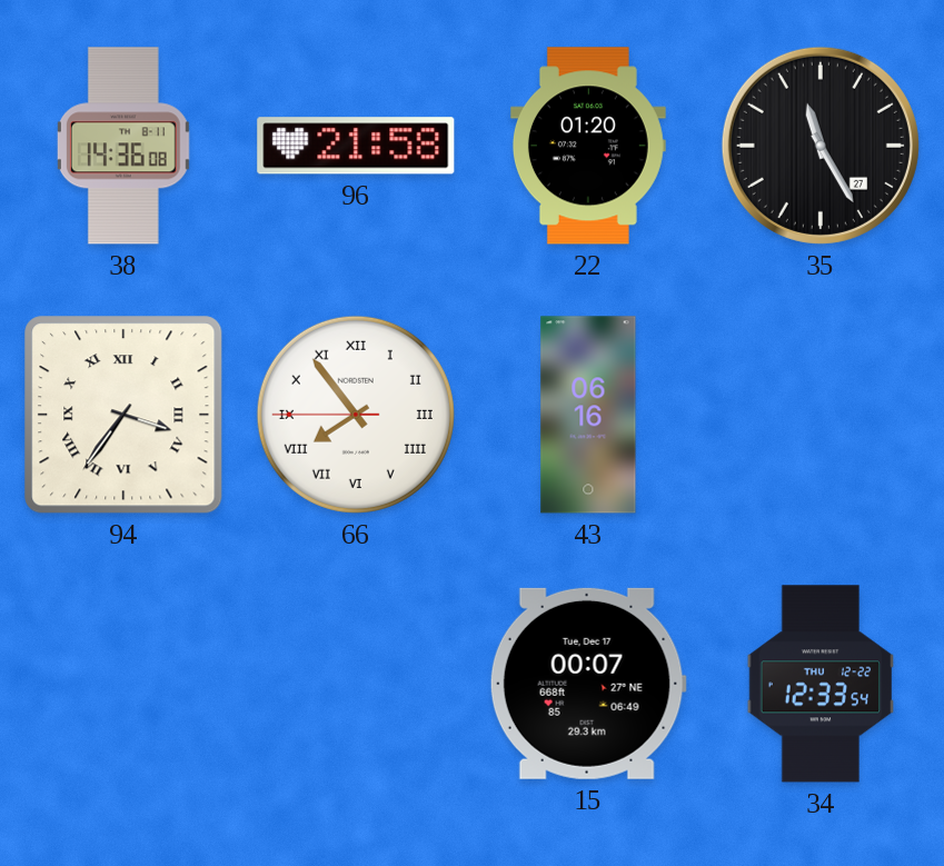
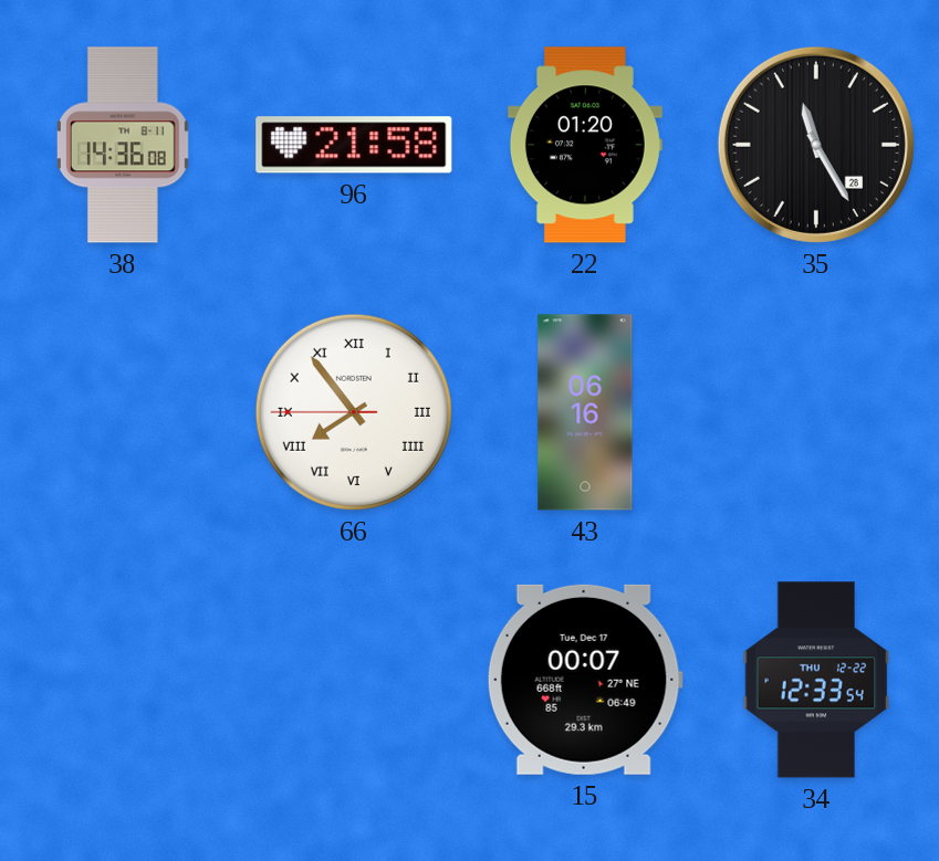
35 date: 27 -> 28
94: 3:36 -> none
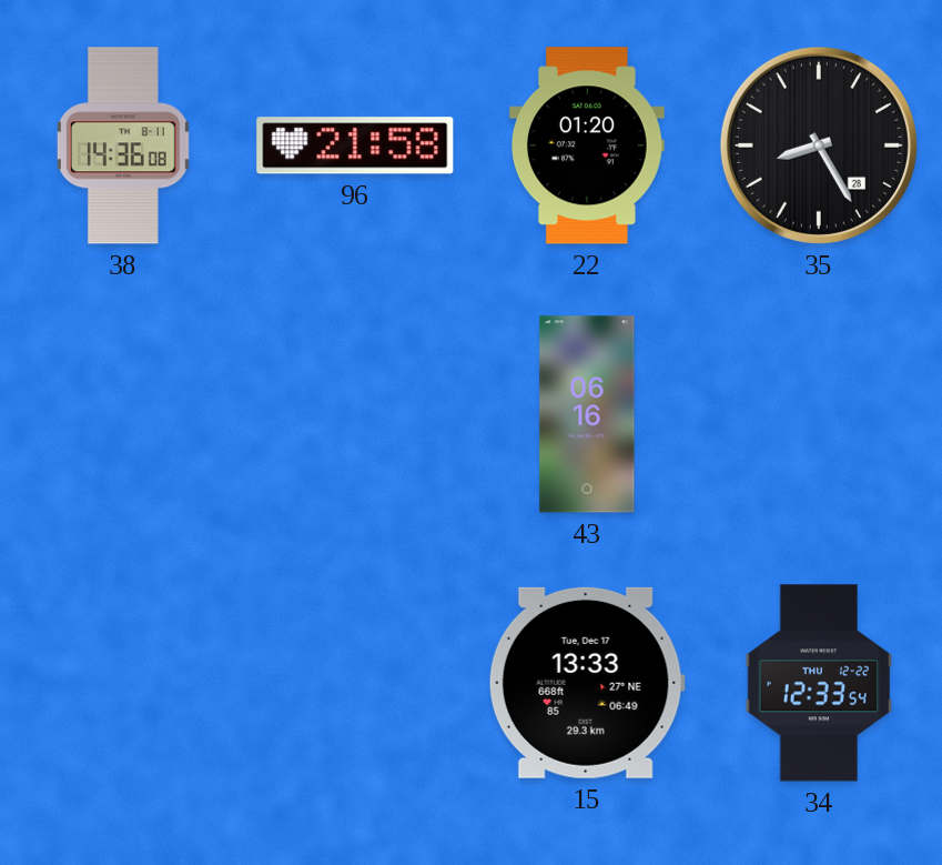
35: 11:25 -> 8:25
66: 7:53 -> none
15: 00:07 -> 13:33
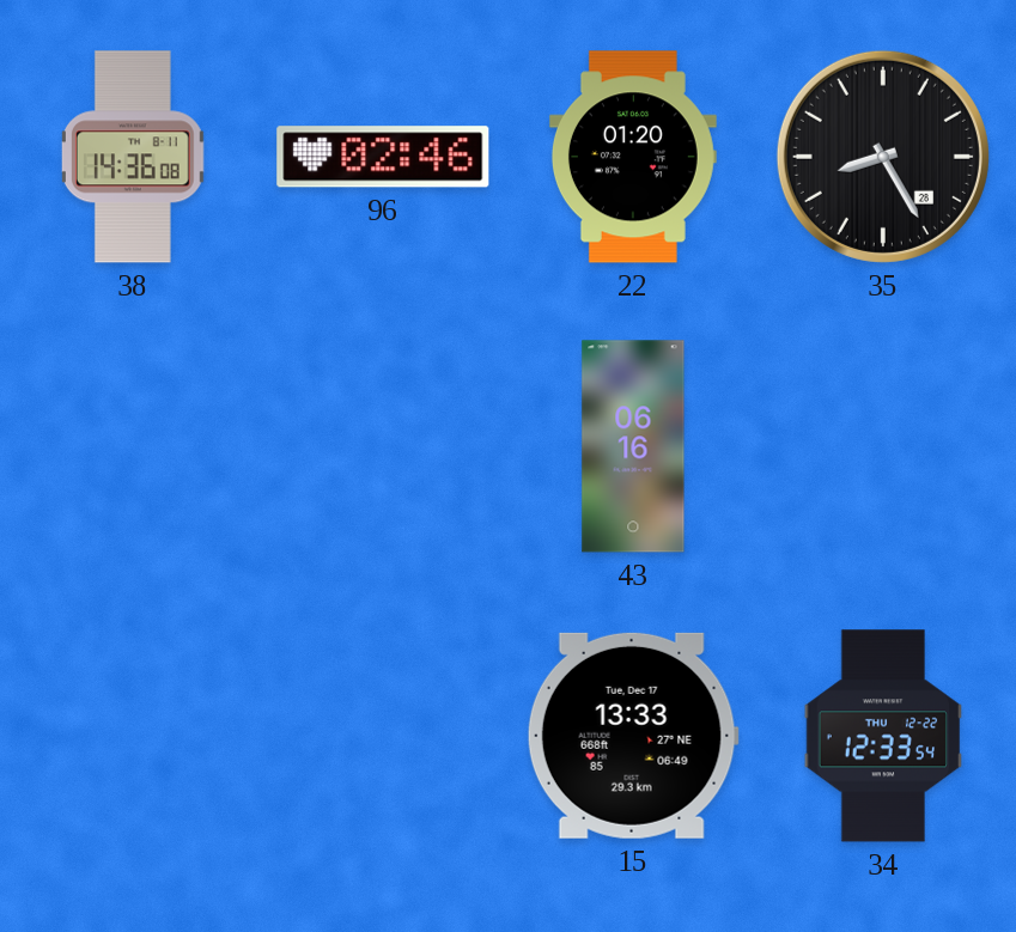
96: 21:58 -> 02:46
